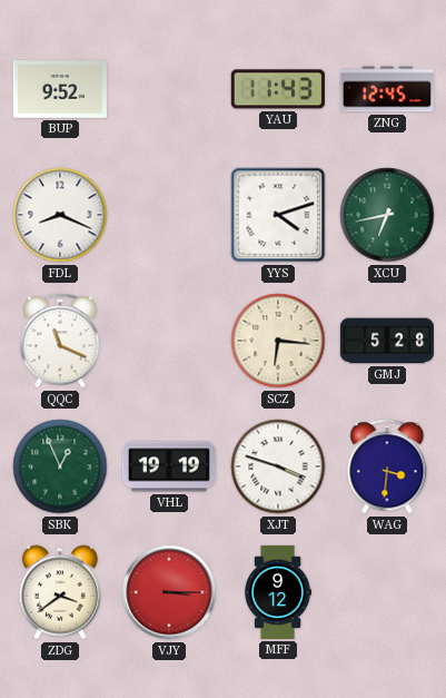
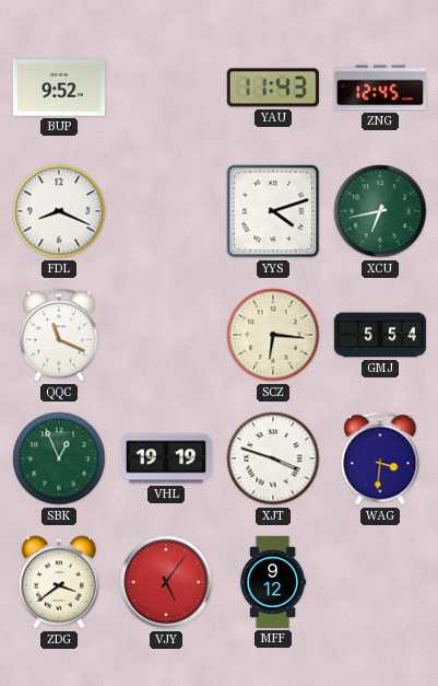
GMJ: 5:28 -> 5:54
VJY: 3:15 -> 5:06
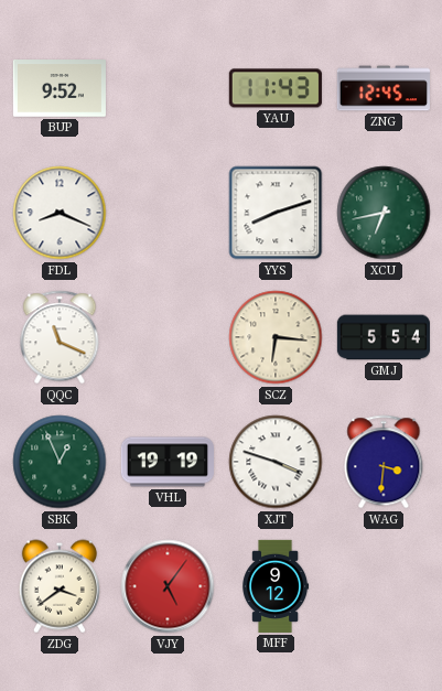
YYS: 4:12 -> 8:12
